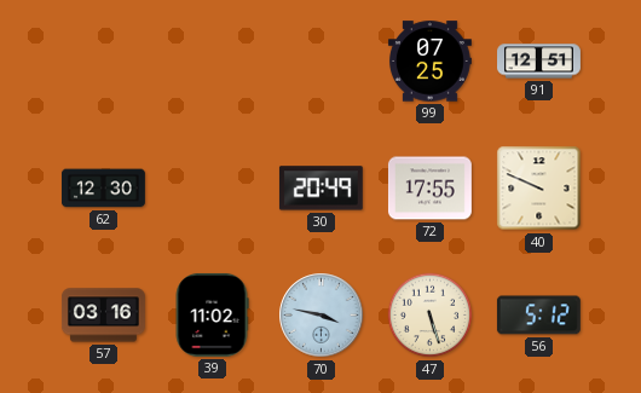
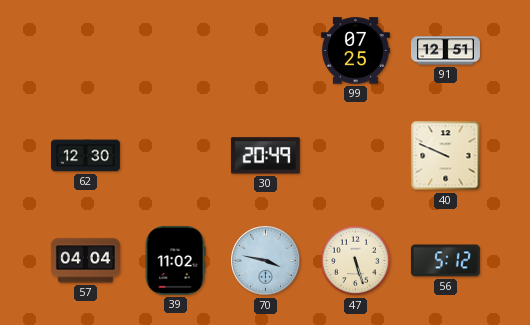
72: 17:55 -> none
57: 03:16 -> 04:04
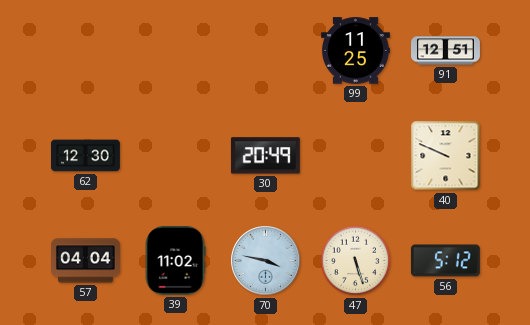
99: 07:25 -> 11:25
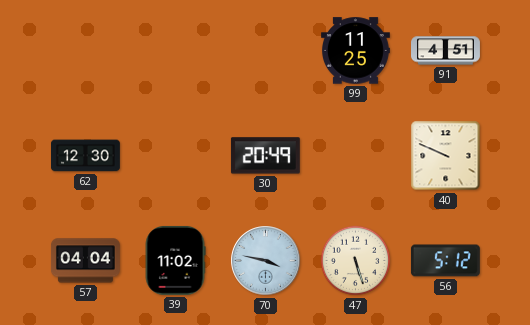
91: 12:51 -> 4:51
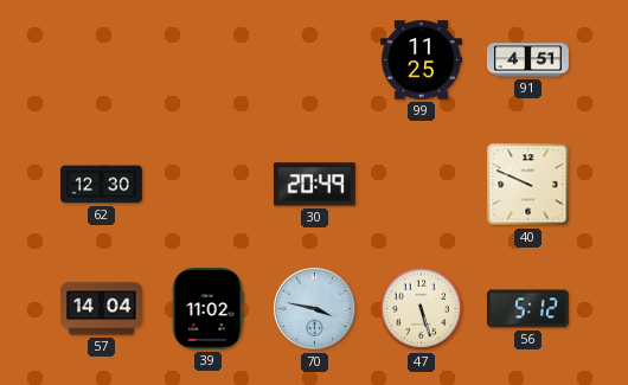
57: 04:04 -> 14:04
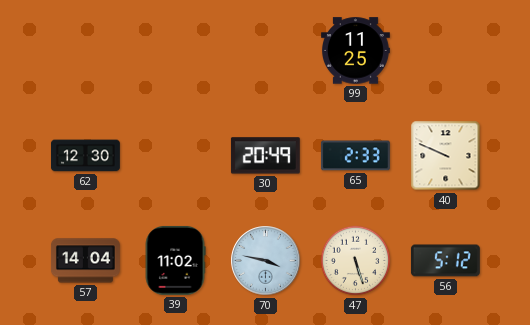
91: 4:51 -> none
65: none -> 2:33
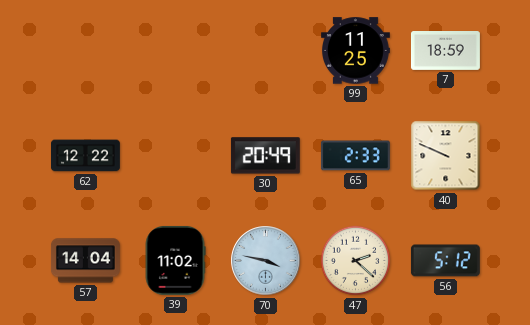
7: none -> 18:59
62: 12:30 -> 12:22
47: 5:27 -> 2:22
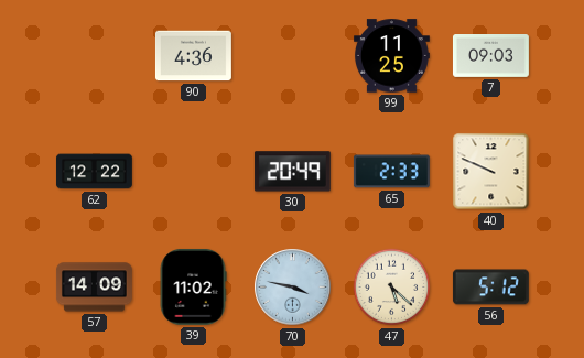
90: none -> 4:36
7: 18:59 -> 09:03
57: 14:04 -> 14:09
47: 2:22 -> 5:22
